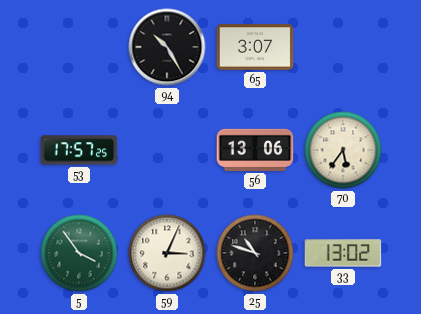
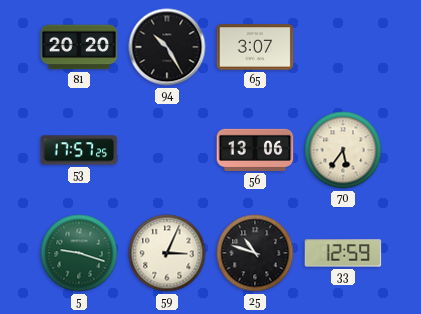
81: none -> 20:20
5: 3:54 -> 9:18
33: 13:02 -> 12:59
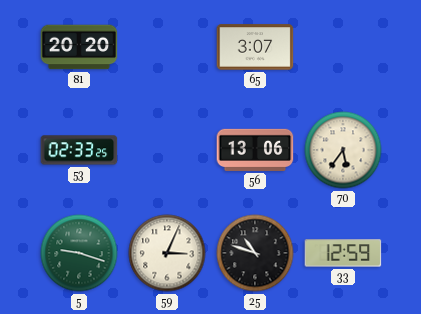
94: 10:25 -> none
53: 17:57 -> 02:33
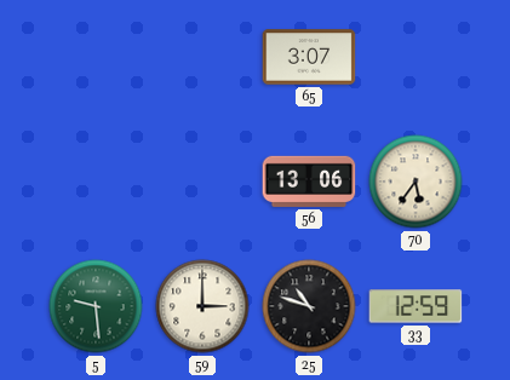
81: 20:20 -> none
53: 02:33 -> none
5: 9:18 -> 9:29
59: 3:04 -> 3:00
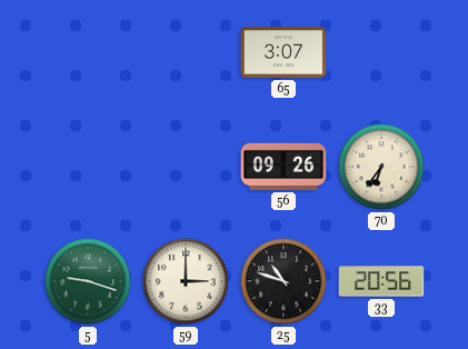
56: 13:06 -> 09:26
70: 5:36 -> 6:36
5: 9:29 -> 9:18
33: 12:59 -> 20:56
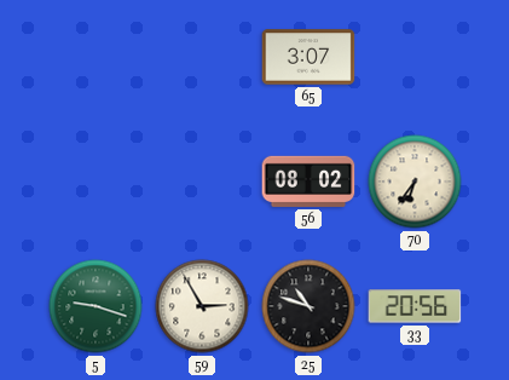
56: 09:26 -> 08:02
59: 3:00 -> 2:55
